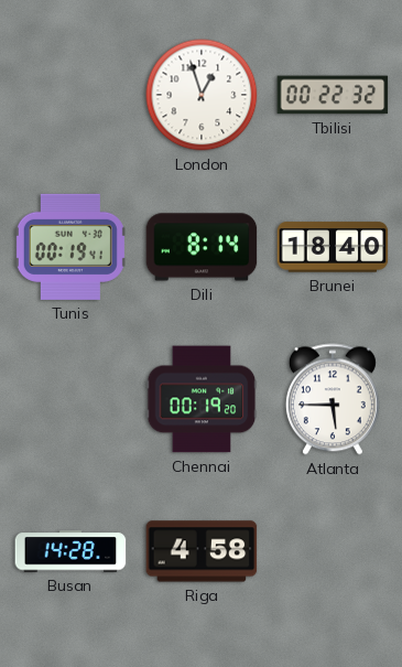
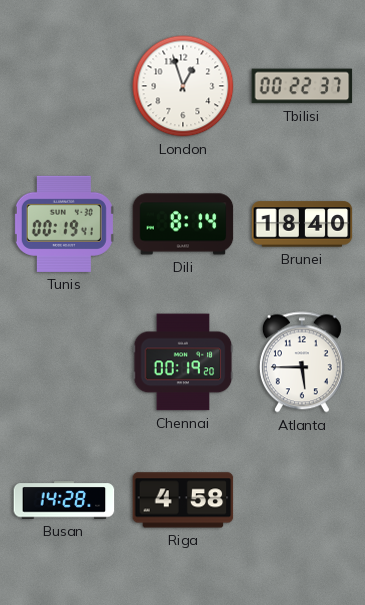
Tbilisi: 00:22:32 -> 00:22:37
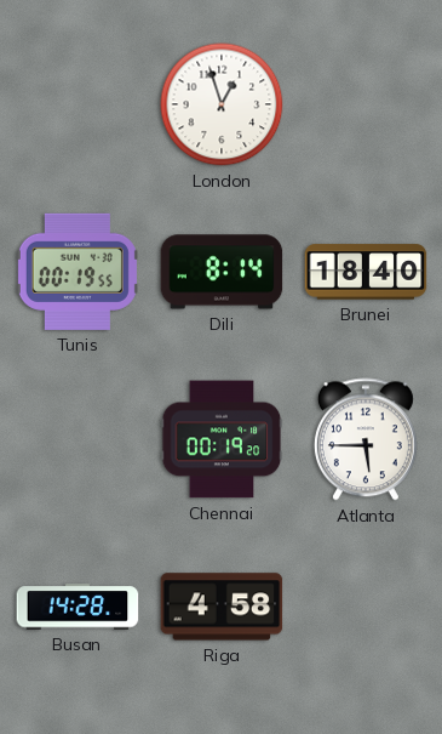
Tbilisi: 00:22 -> none
Tunis: 00:19:41 -> 00:19:55
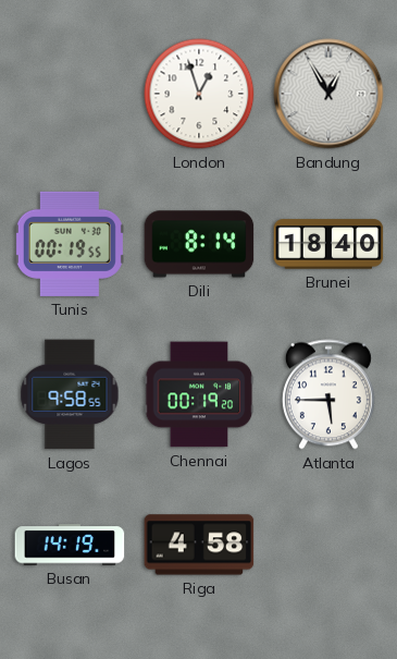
Bandung: none -> 12:55
Lagos: none -> 9:58
Busan: 14:28 -> 14:19
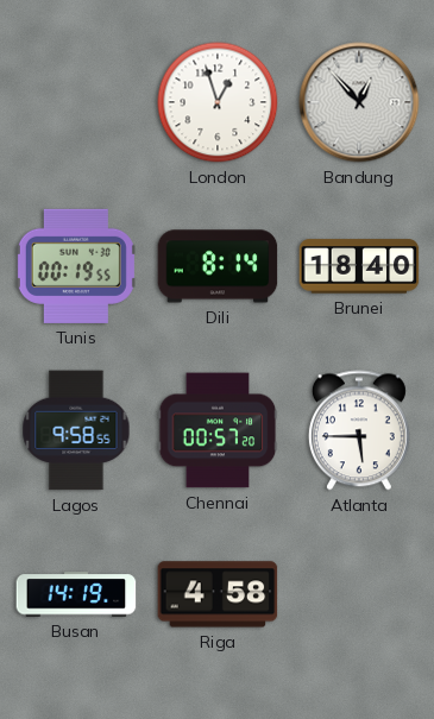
Bandung: 12:55 -> 12:53
Chennai: 00:19 -> 00:57
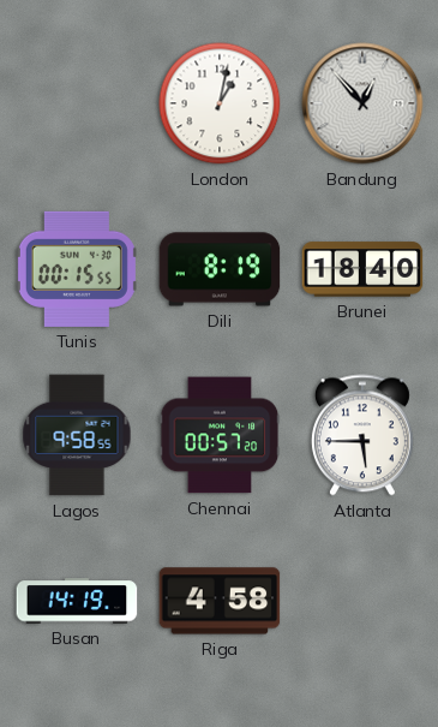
London: 12:57 -> 1:02
Tunis: 00:19 -> 00:15
Dili: 8:14 -> 8:19
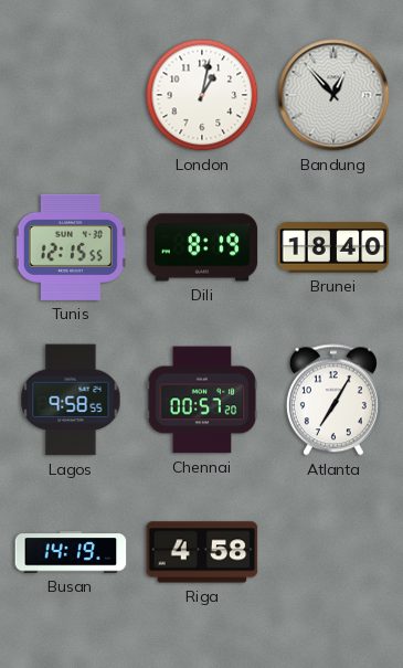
Tunis: 00:15 -> 12:15
Atlanta: 5:45 -> 7:05
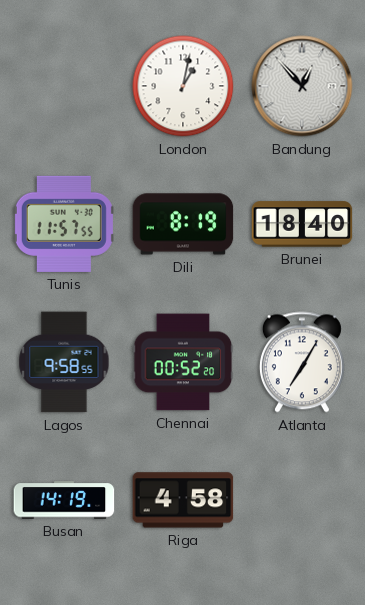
Tunis: 12:15 -> 11:57
Chennai: 00:57 -> 00:52
